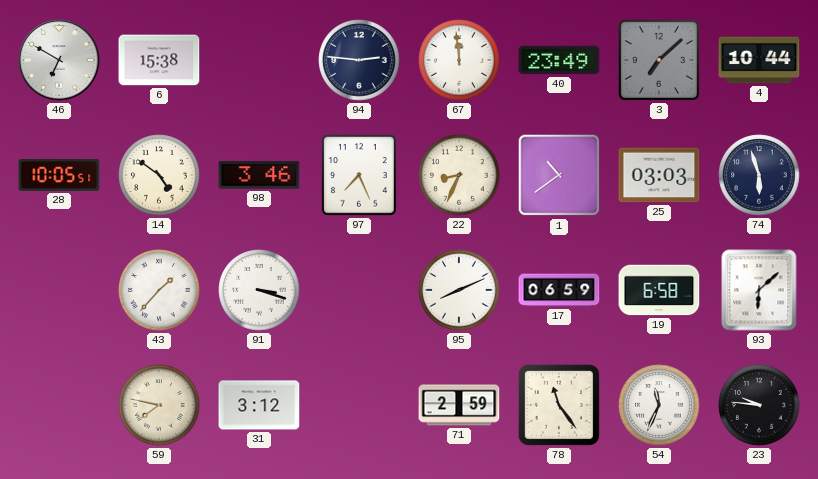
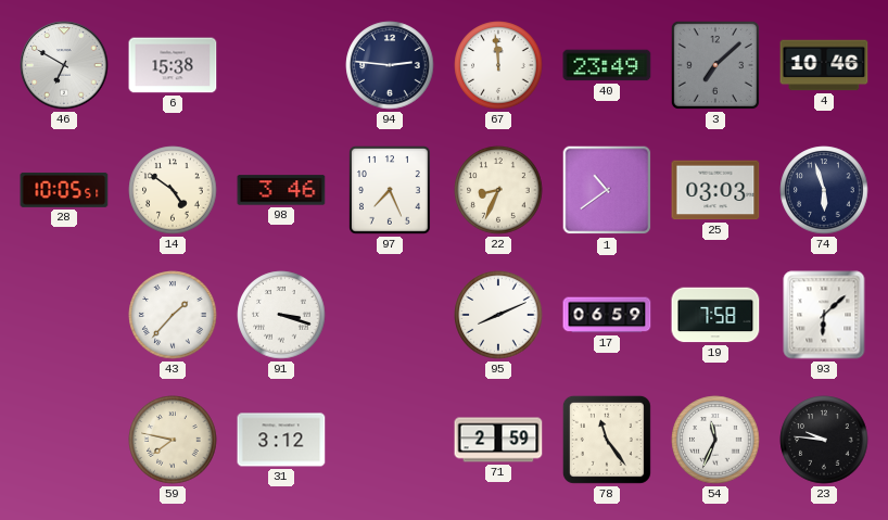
4: 10:44 -> 10:46
19: 6:58 -> 7:58
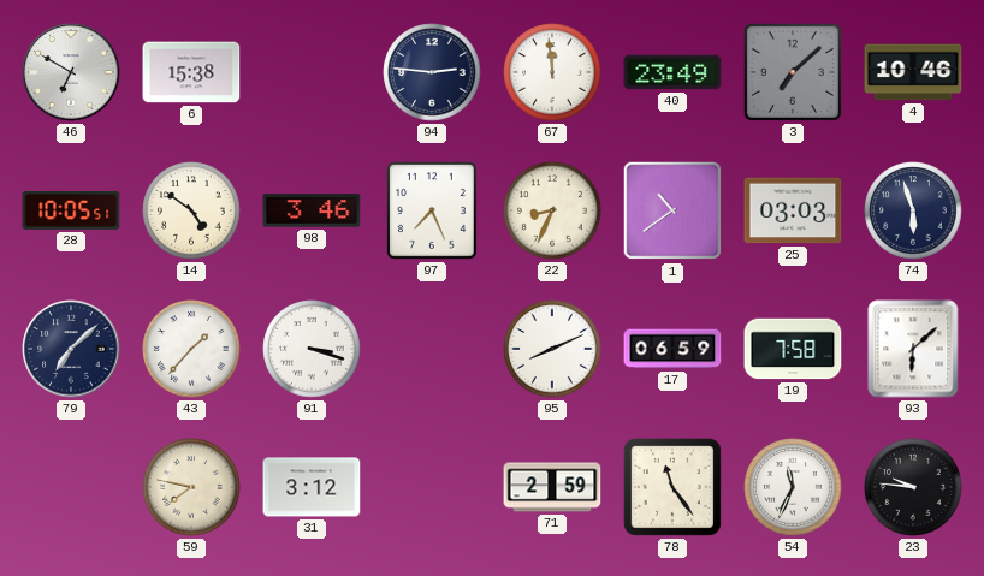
79: none -> 7:08
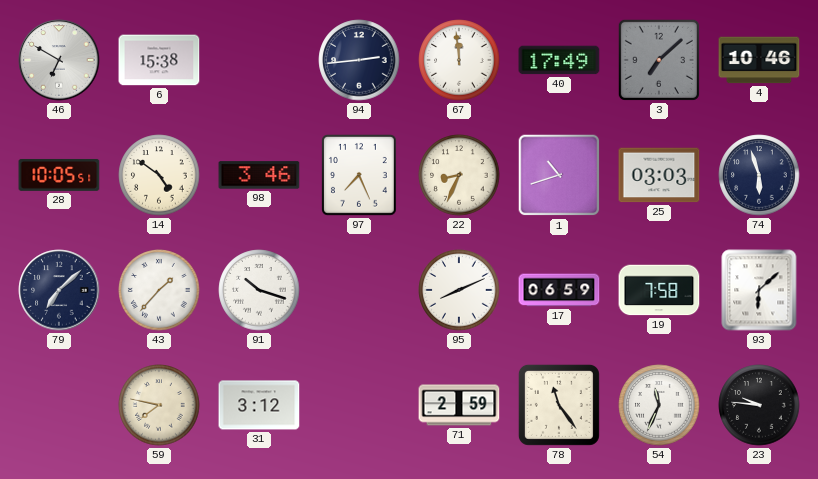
94: 2:46 -> 2:44
40: 23:49 -> 17:49
1: 10:39 -> 10:42
91: 3:18 -> 10:18
